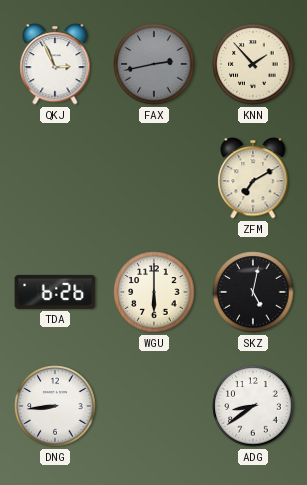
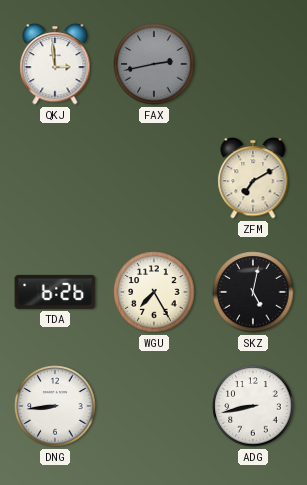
QKJ: 2:56 -> 2:59
KNN: 1:53 -> none
WGU: 6:00 -> 7:25
ADG: 8:39 -> 8:43
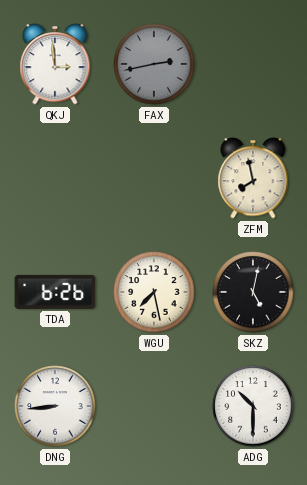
ZFM: 7:10 -> 7:58
WGU: 7:25 -> 7:28
ADG: 8:43 -> 10:30
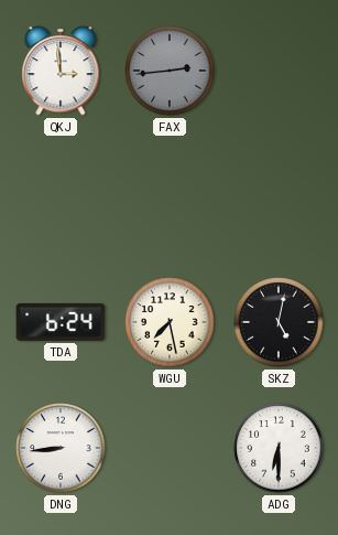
FAX: 2:43 -> 2:44
ZFM: 7:58 -> none
TDA: 6:26 -> 6:24
ADG: 10:30 -> 6:30
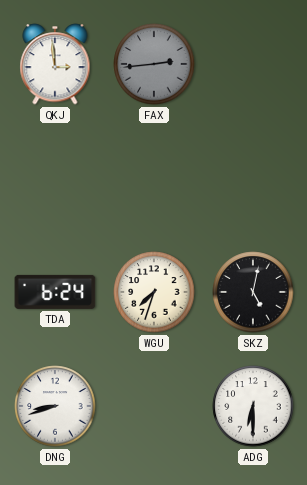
WGU: 7:28 -> 7:33
DNG: 8:44 -> 8:42
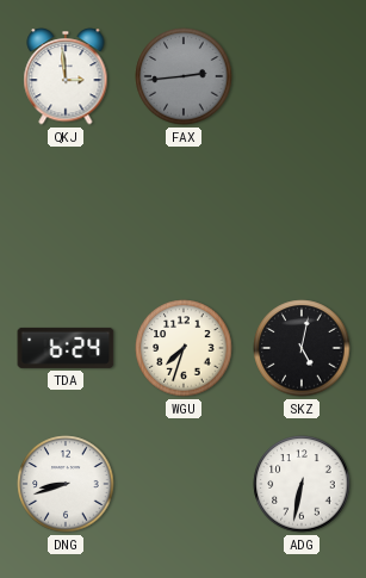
ADG: 6:30 -> 6:32
